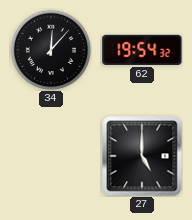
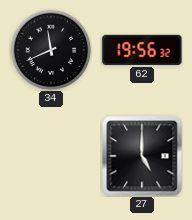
34: 12:07 -> 11:41
62: 19:54 -> 19:56
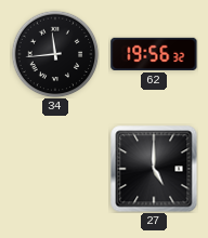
34: 11:41 -> 11:44
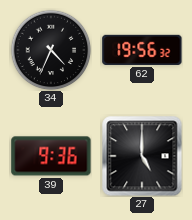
34: 11:44 -> 4:34
39: none -> 9:36
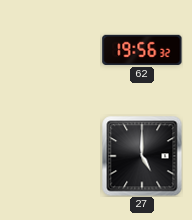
34: 4:34 -> none
39: 9:36 -> none
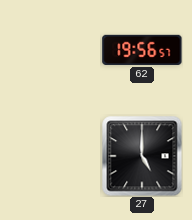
62: 19:56:32 -> 19:56:57
